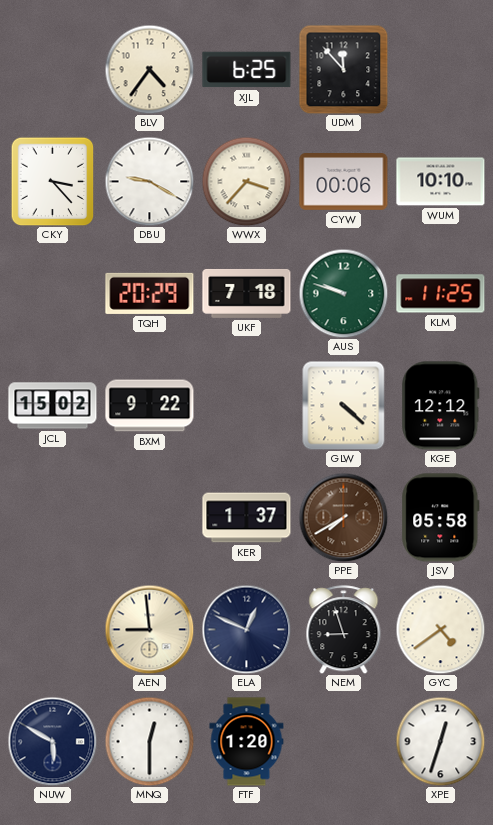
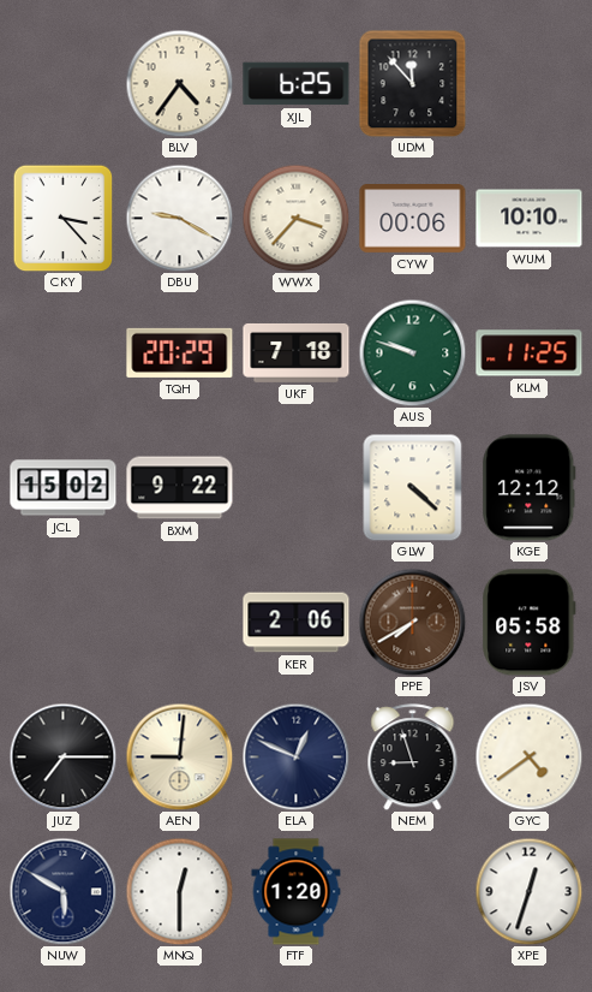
KER: 1:37 -> 2:06
JUZ: none -> 7:15
AEN: 8:59 -> 9:01
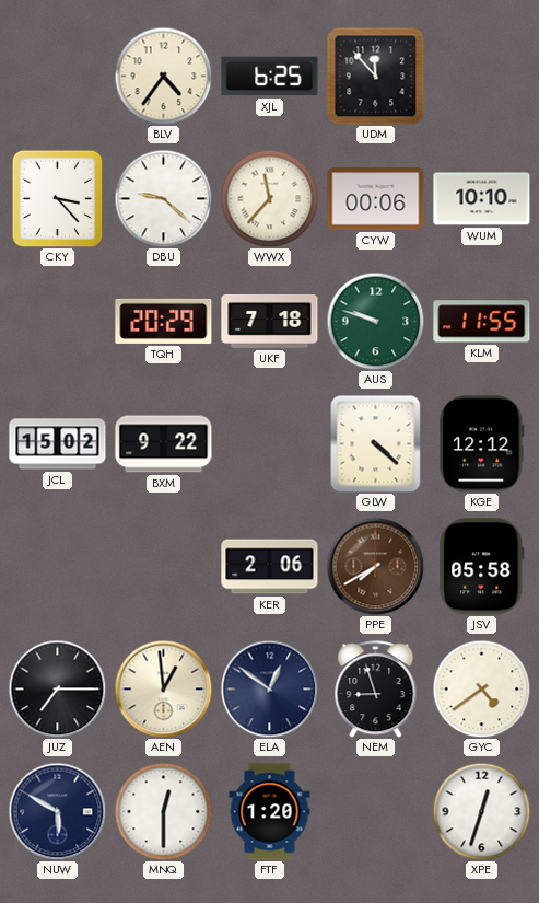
DBU: 9:20 -> 9:22
WWX: 3:37 -> 11:37
KLM: 11:25 -> 11:55
AEN: 9:01 -> 12:59
ELA: 12:49 -> 12:51
